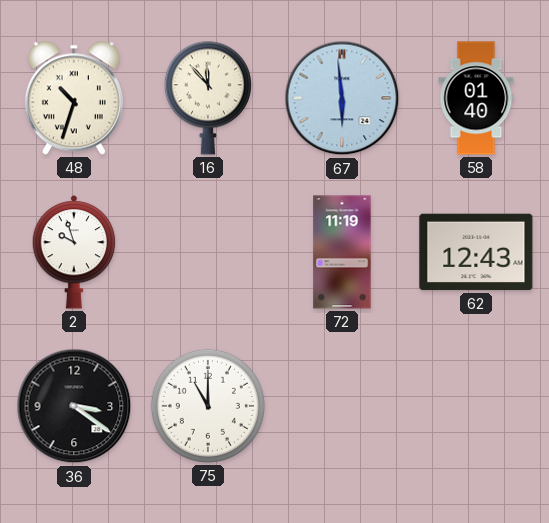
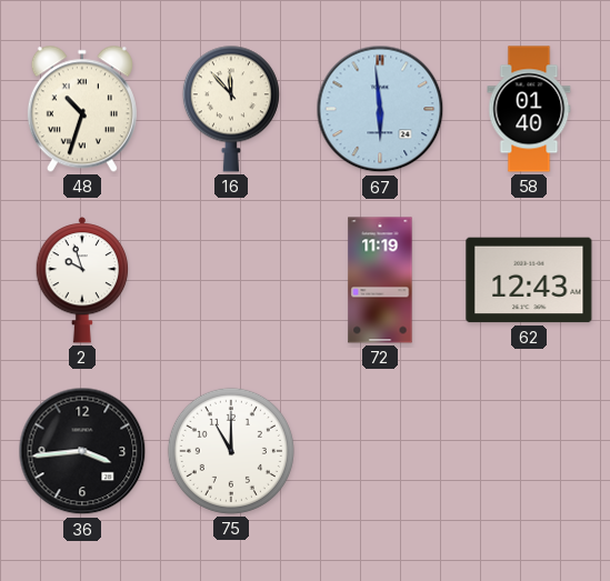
36: 3:21 -> 3:44
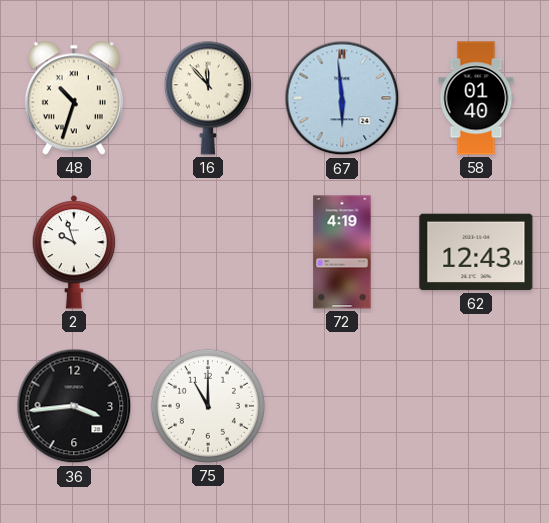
72: 11:19 -> 4:19
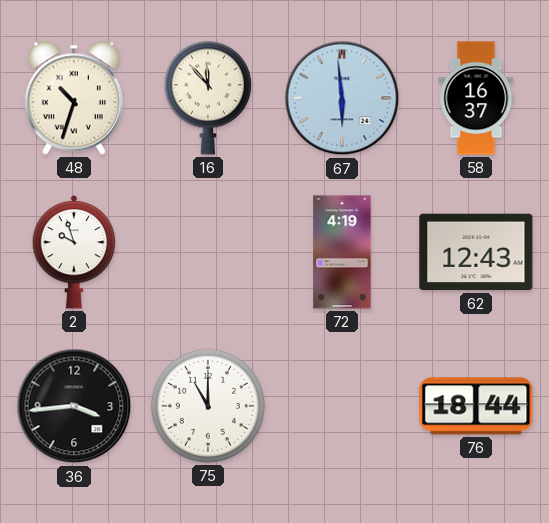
58: 01:40 -> 16:37
76: none -> 18:44
